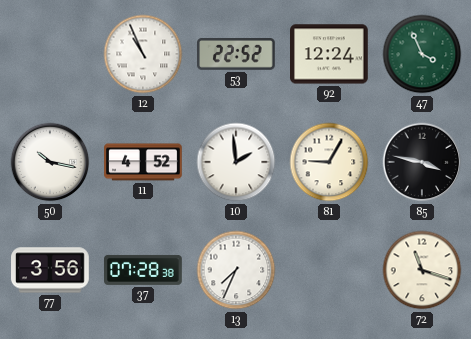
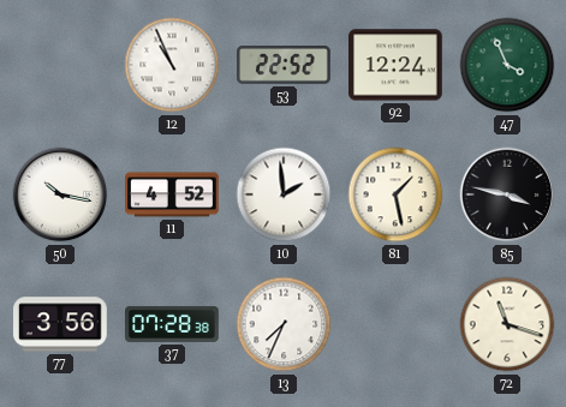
81: 9:05 -> 1:28
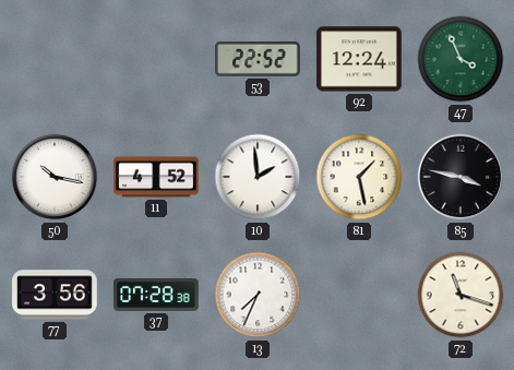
12: 10:56 -> none
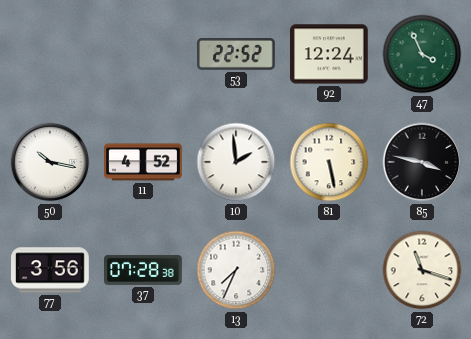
81: 1:28 -> 5:28
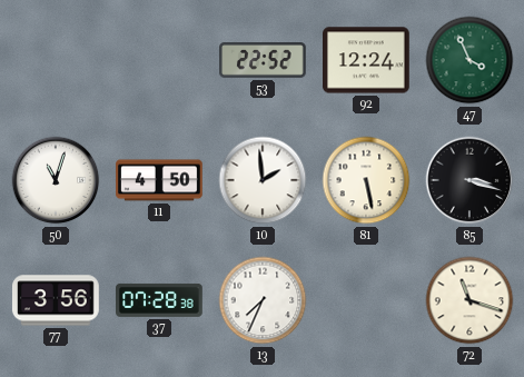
50: 10:17 -> 11:03
11: 4:52 -> 4:50
85: 3:47 -> 3:18
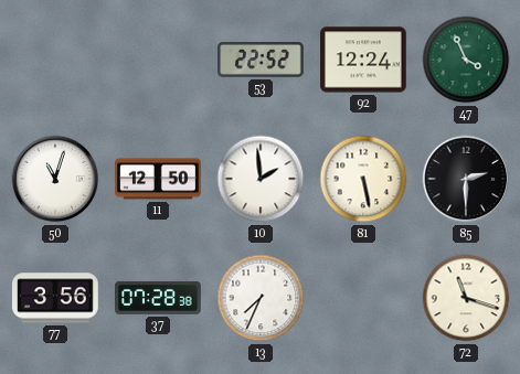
11: 4:50 -> 12:50
85: 3:18 -> 2:30
